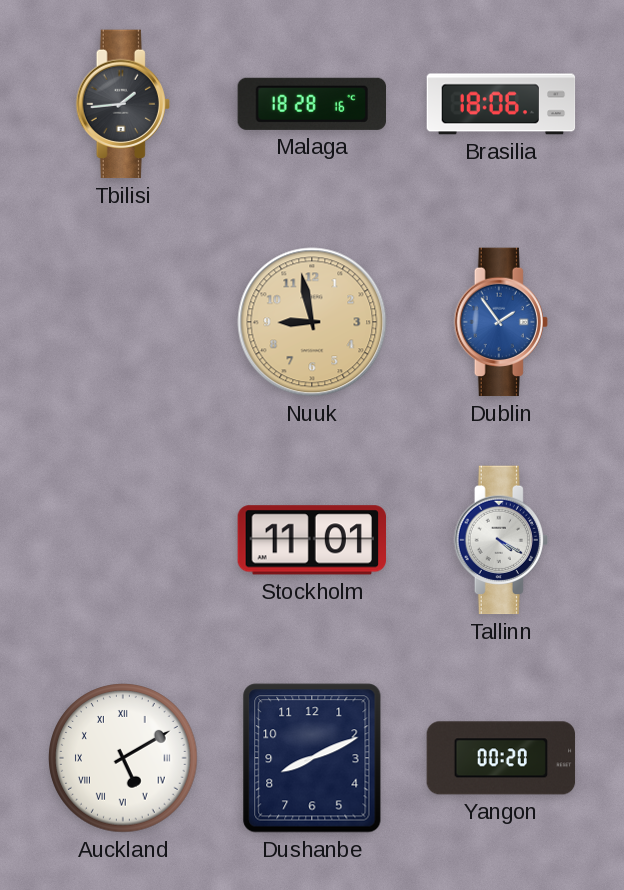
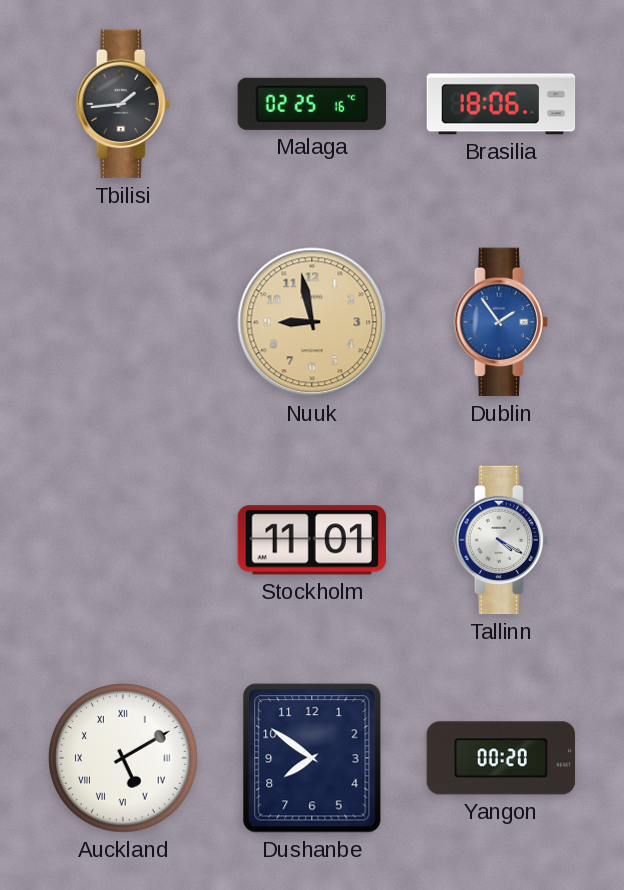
Malaga: 18:28 -> 02:25
Dushanbe: 8:11 -> 7:51
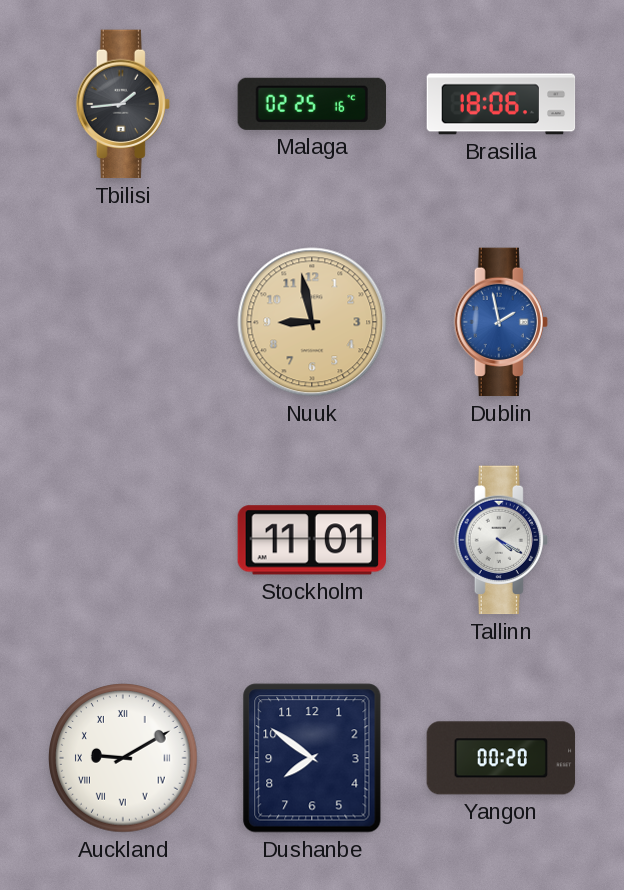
Dublin: 1:54 -> 1:58
Auckland: 5:10 -> 9:10
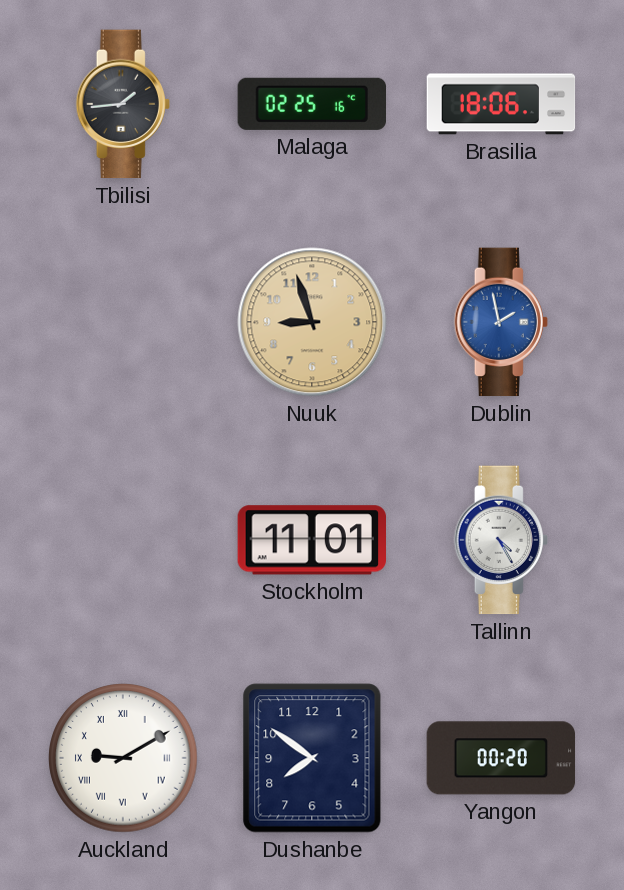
Nuuk: 8:58 -> 8:57
Tallinn: 4:20 -> 4:25
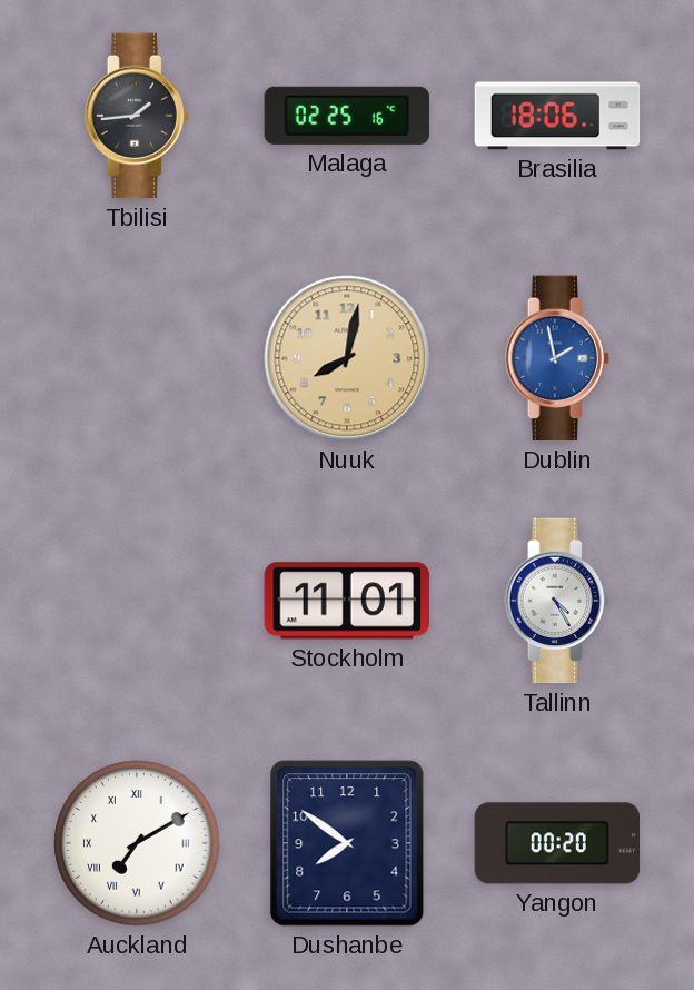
Nuuk: 8:57 -> 8:02
Auckland: 9:10 -> 7:10
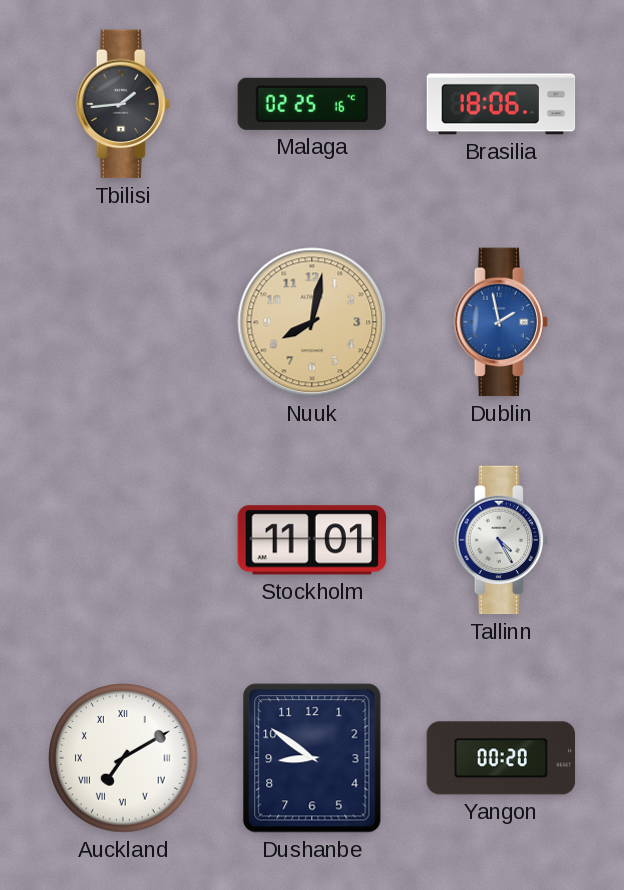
Dushanbe: 7:51 -> 8:51
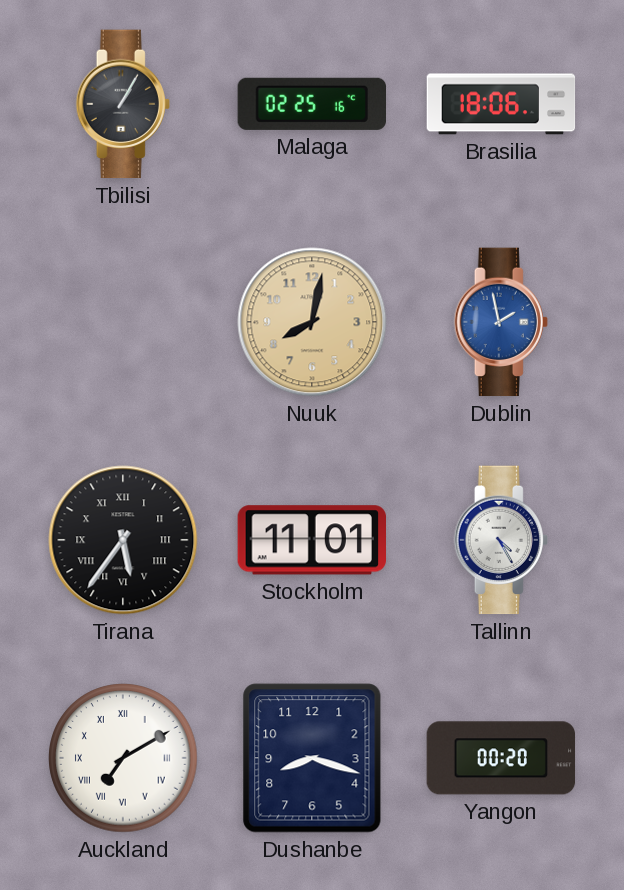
Tbilisi: 1:44 -> 1:05
Tirana: none -> 5:36
Dushanbe: 8:51 -> 8:18
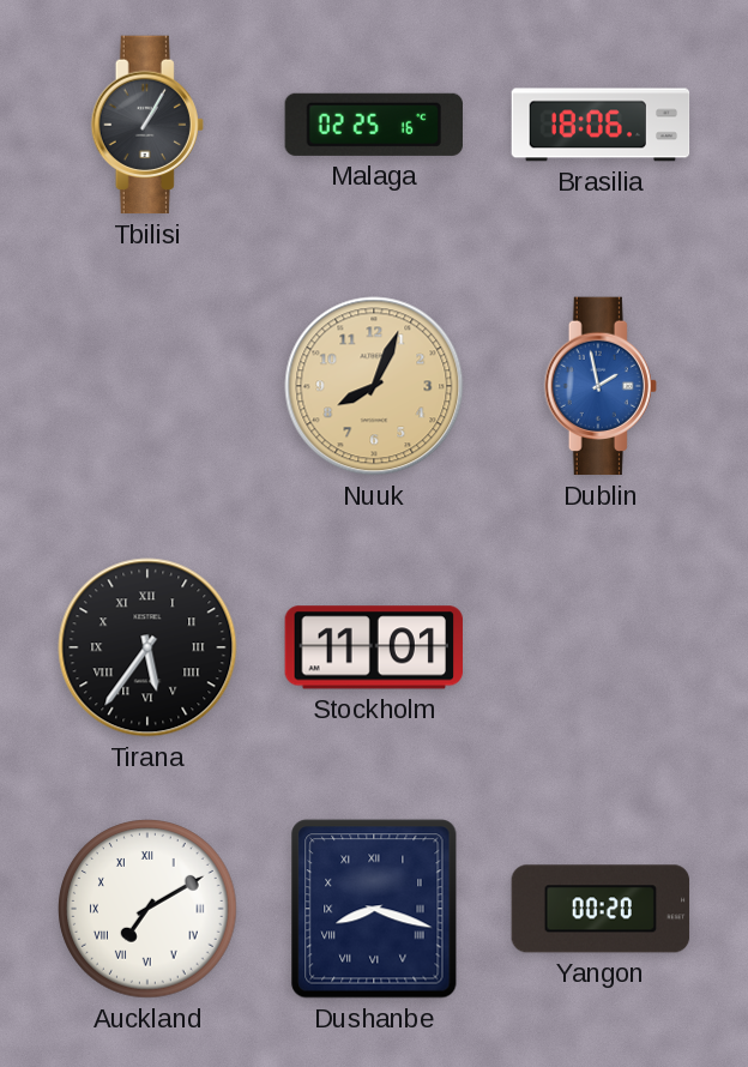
Nuuk: 8:02 -> 8:04
Tallinn: 4:25 -> none
Dushanbe numerals: Arabic -> Roman
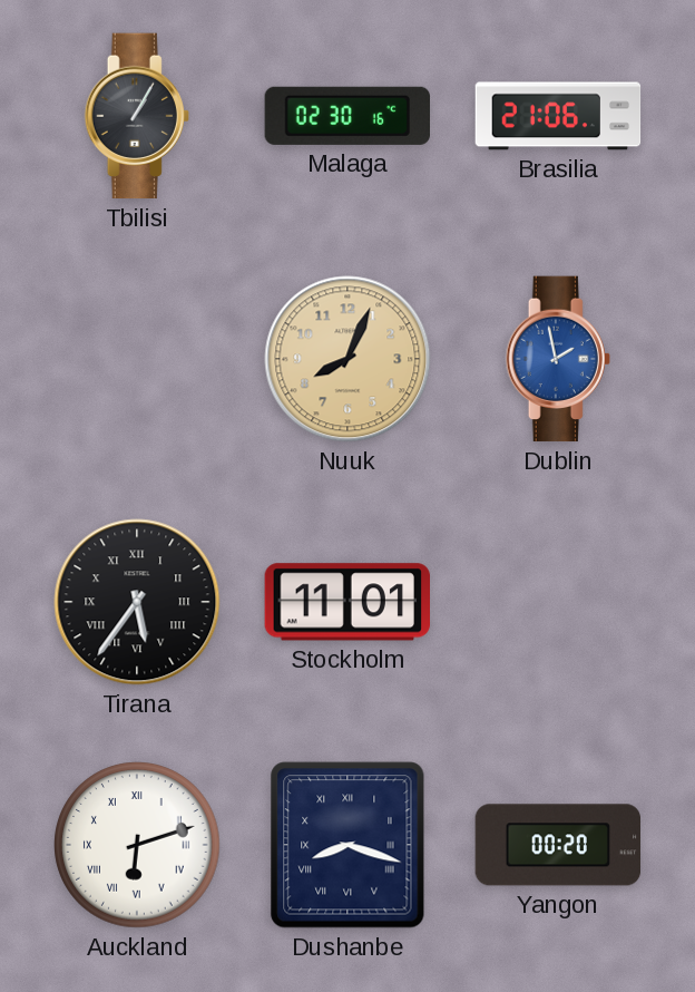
Malaga: 02:25 -> 02:30
Brasilia: 18:06 -> 21:06
Auckland: 7:10 -> 6:12
